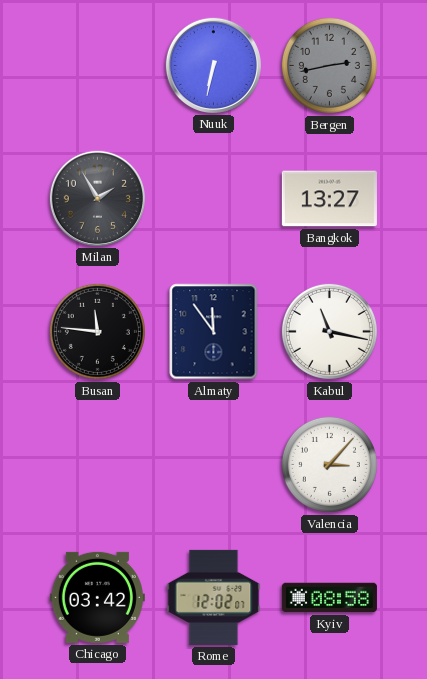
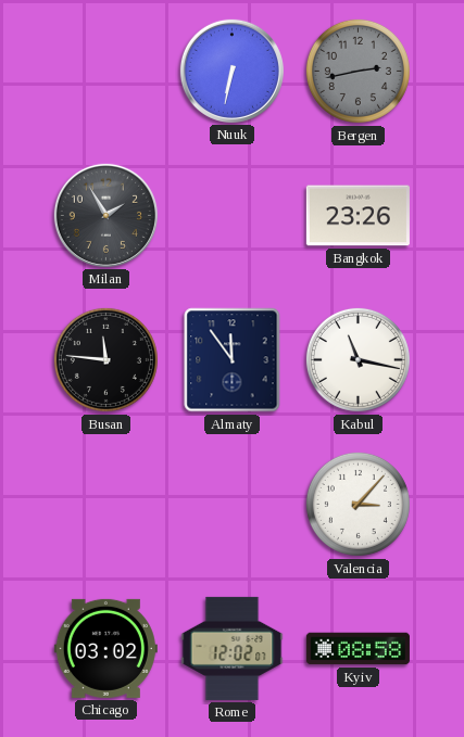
Bangkok: 13:27 -> 23:26
Chicago: 03:42 -> 03:02
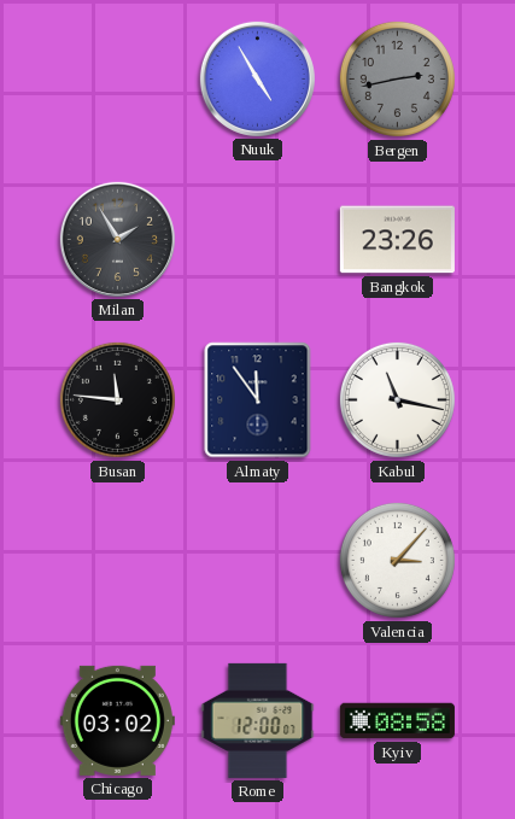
Nuuk: 6:32 -> 4:55
Rome: 12:02 -> 12:00
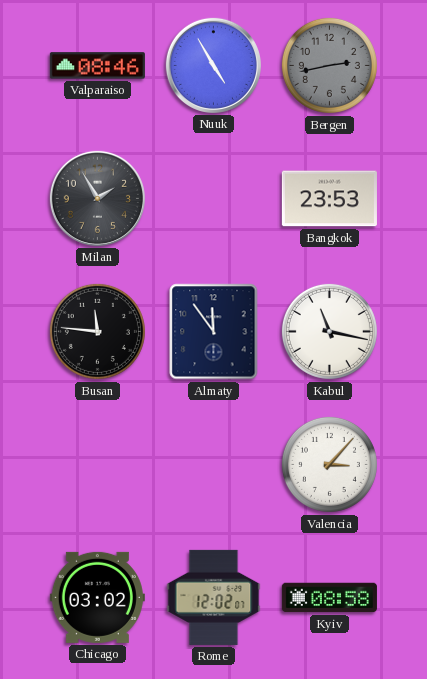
Valparaiso: none -> 08:46
Bangkok: 23:26 -> 23:53
Rome: 12:00 -> 12:02
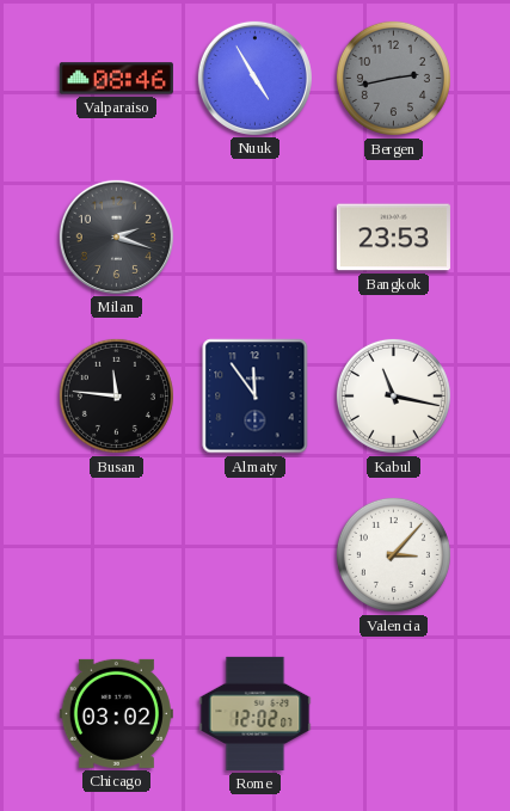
Milan: 1:55 -> 2:18
Kyiv: 08:58 -> none
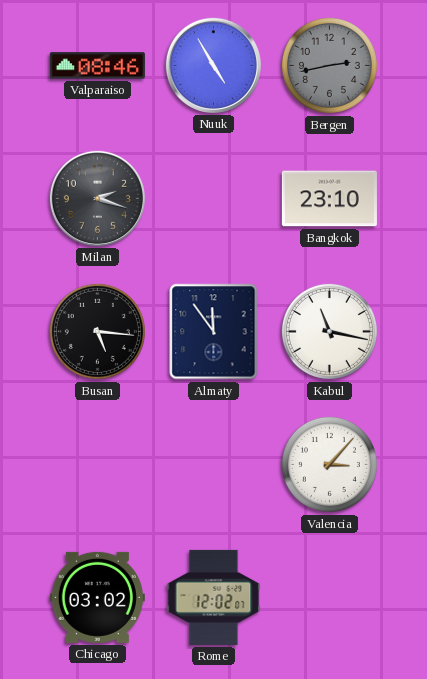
Bangkok: 23:53 -> 23:10
Busan: 11:46 -> 5:16
